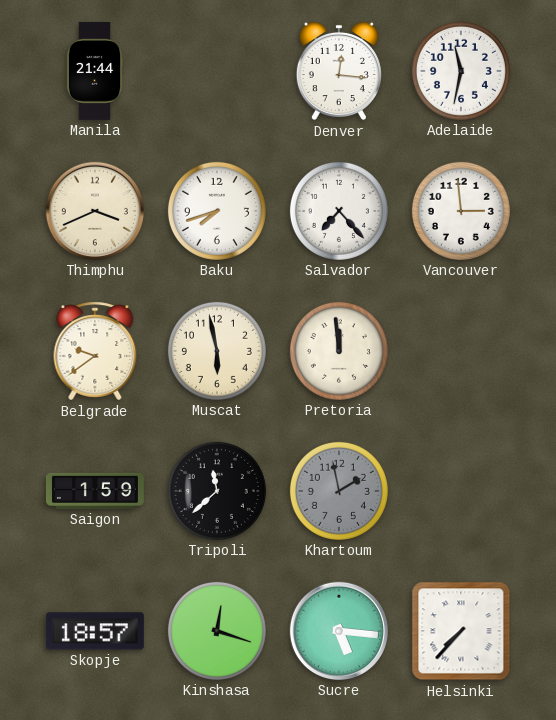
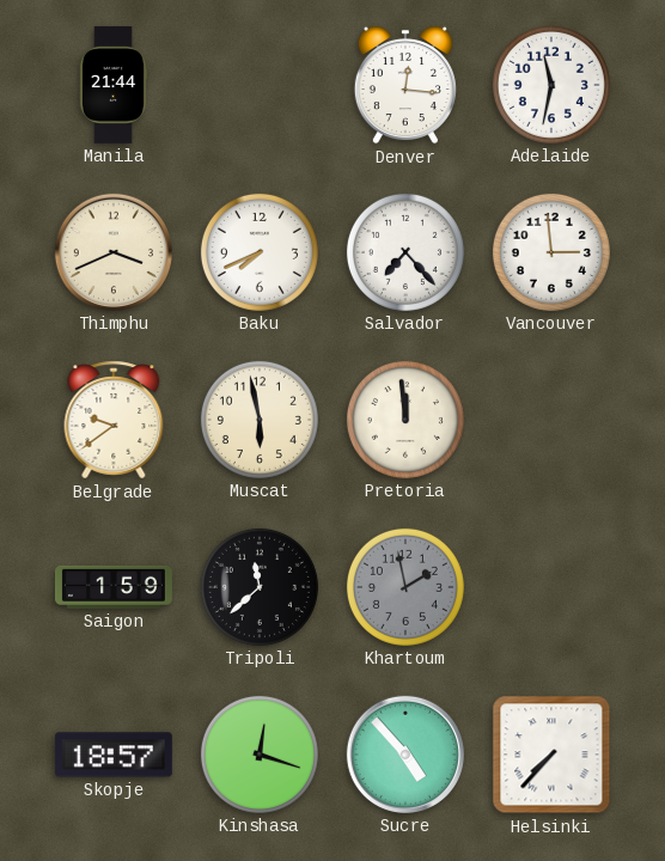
Baku: 7:42 -> 7:41
Sucre: 5:16 -> 4:53
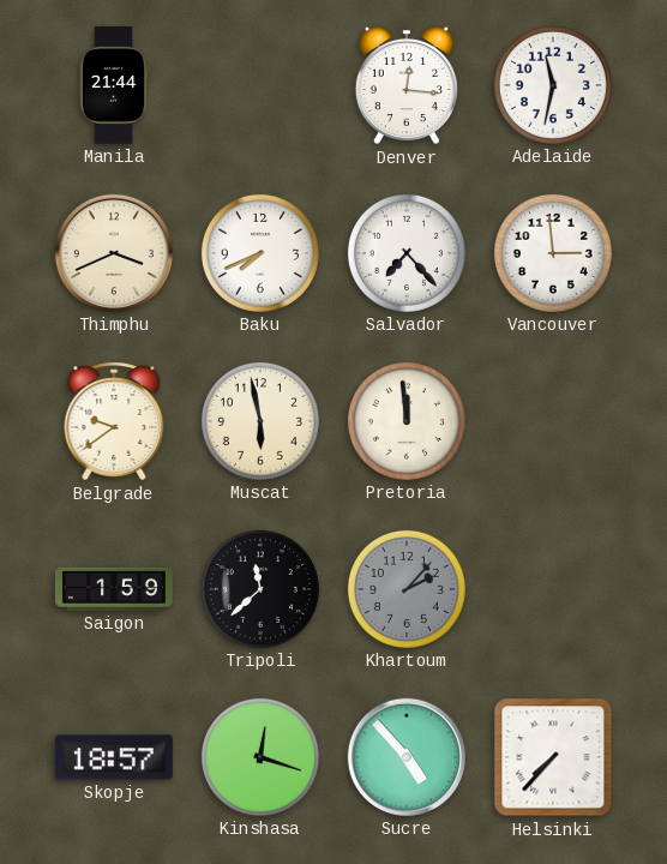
Khartoum: 1:58 -> 2:07
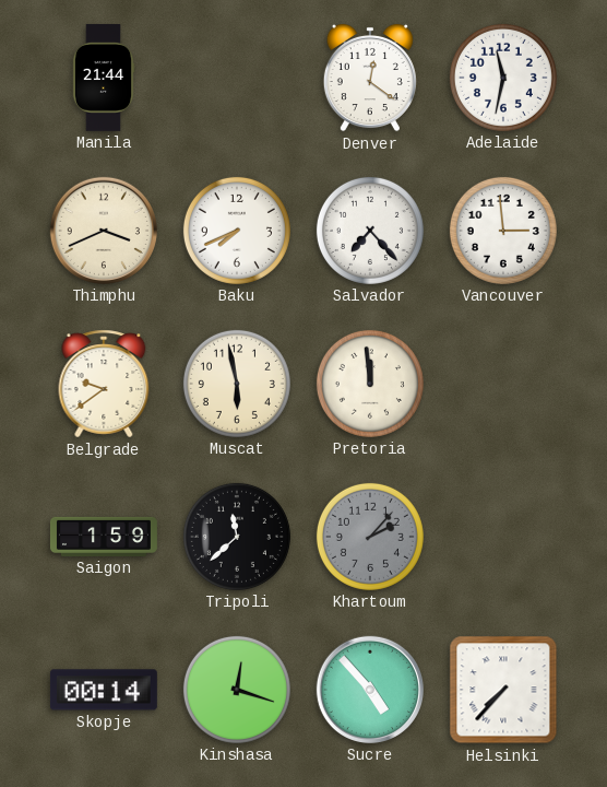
Denver: 12:16 -> 12:21
Skopje: 18:57 -> 00:14
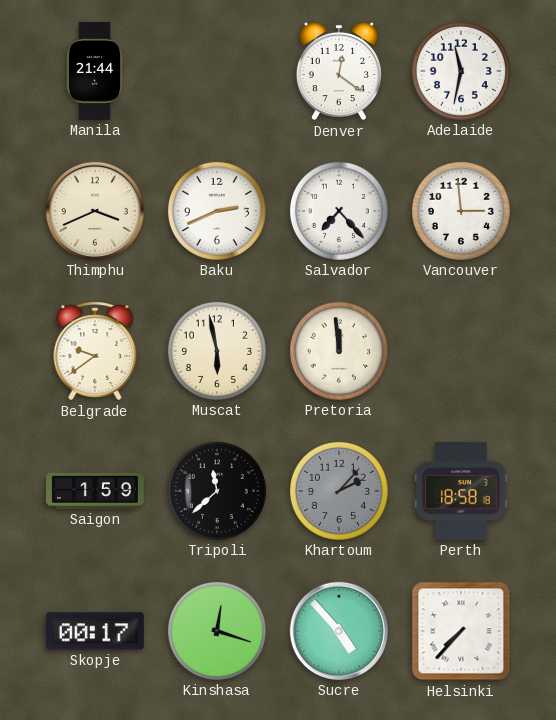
Baku: 7:41 -> 2:41
Perth: none -> 18:58
Skopje: 00:14 -> 00:17
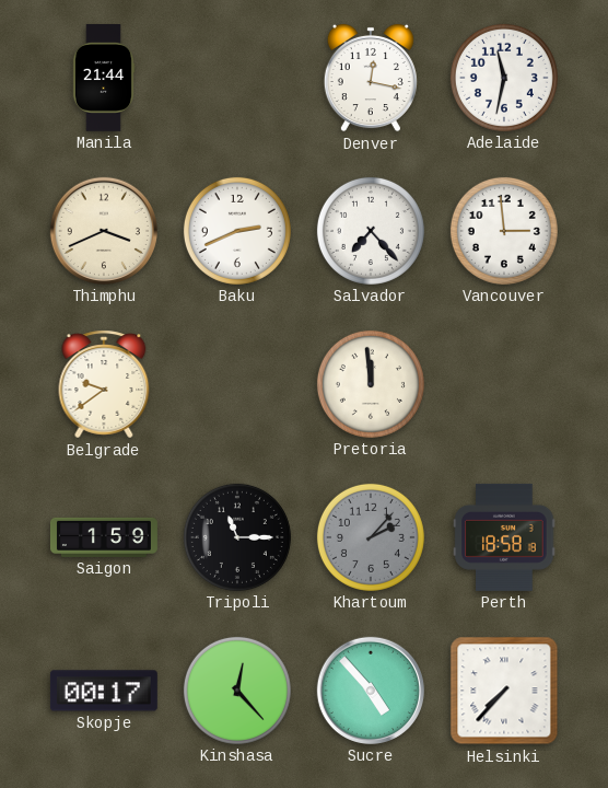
Denver: 12:21 -> 12:17
Muscat: 5:58 -> none
Tripoli: 11:38 -> 11:15
Kinshasa: 12:18 -> 12:23
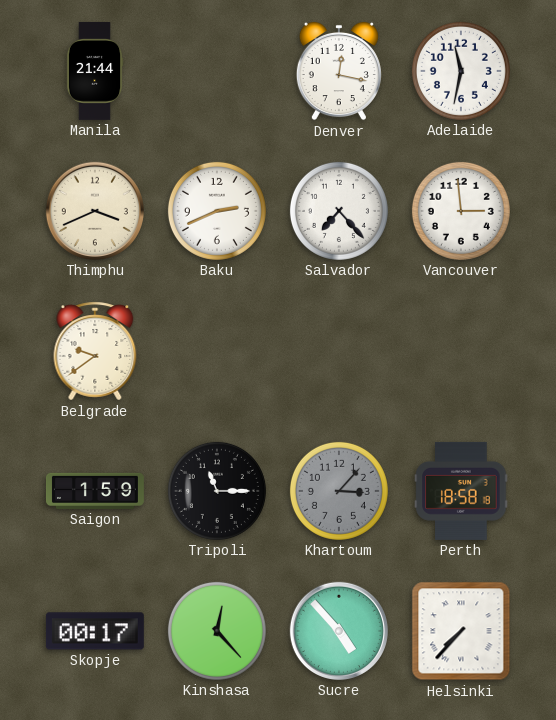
Pretoria: 11:59 -> none
Khartoum: 2:07 -> 3:07
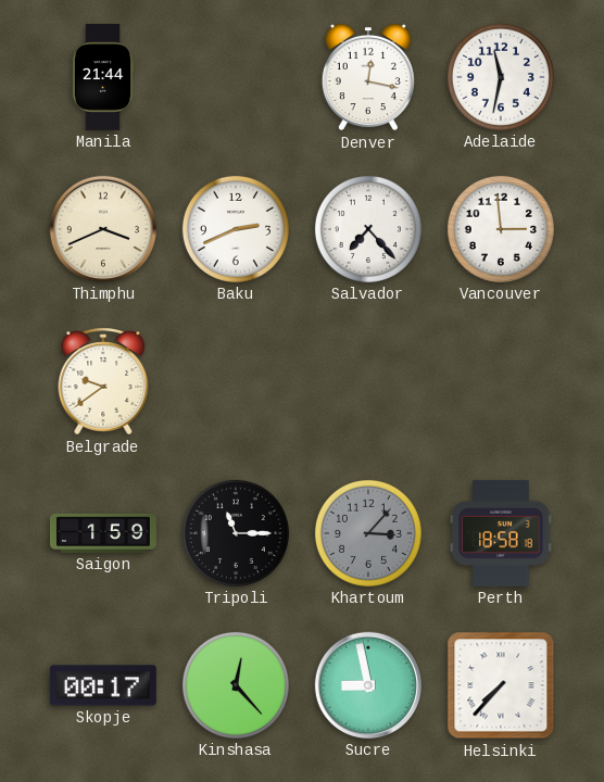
Sucre: 4:53 -> 8:58
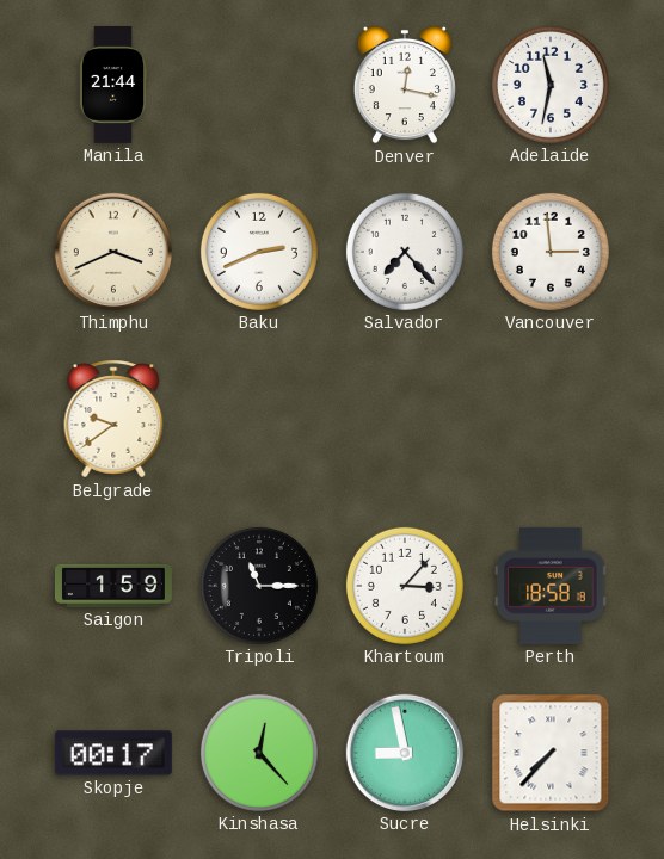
Khartoum dial: grey -> white
